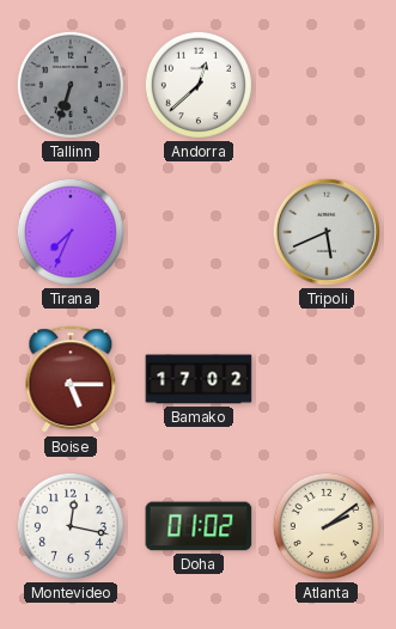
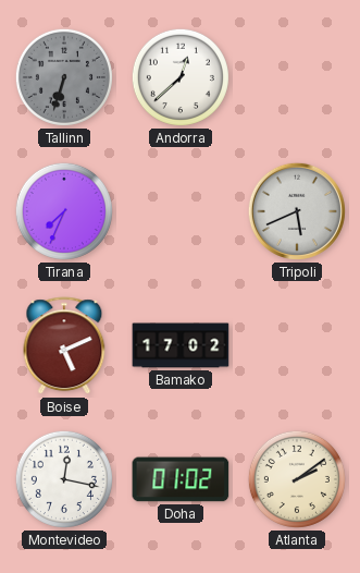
Boise: 5:15 -> 5:11
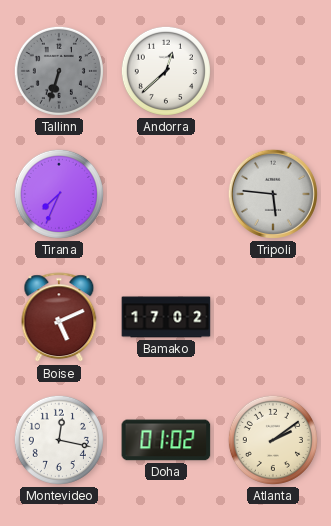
Tripoli: 5:41 -> 5:46
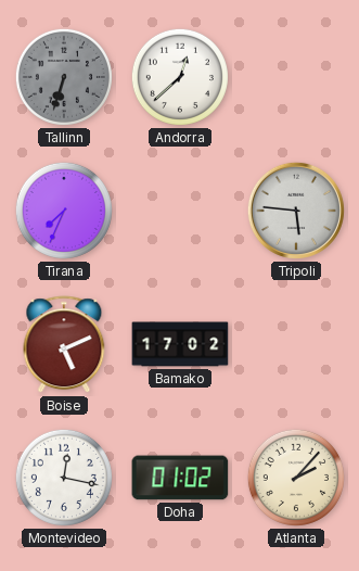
Atlanta: 2:09 -> 2:07
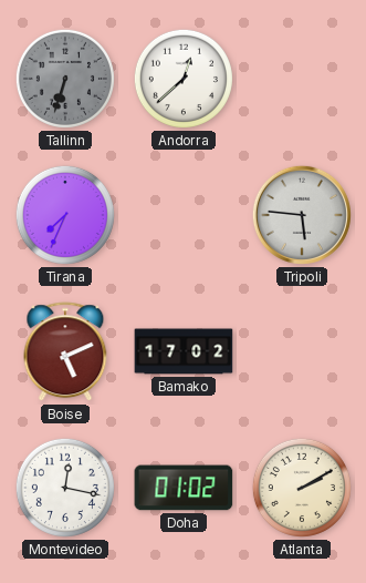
Atlanta: 2:07 -> 2:10
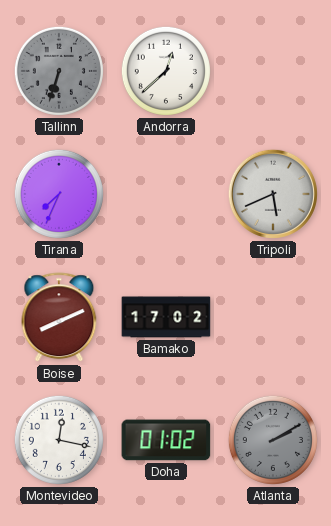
Tripoli: 5:46 -> 5:41
Boise: 5:11 -> 8:11
Atlanta dial: cream -> grey
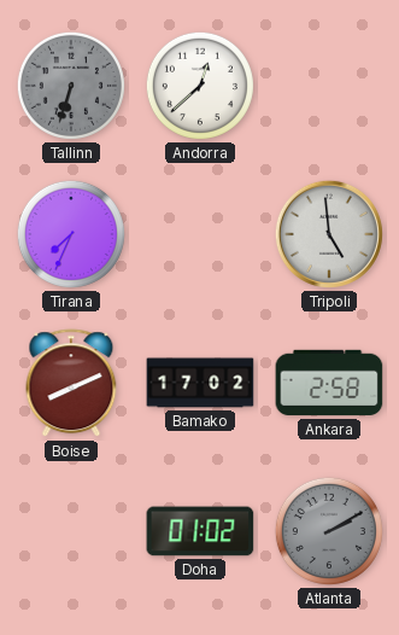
Tripoli: 5:41 -> 4:59
Ankara: none -> 2:58
Montevideo: 12:17 -> none
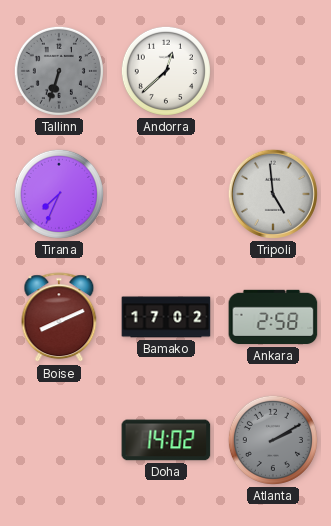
Doha: 01:02 -> 14:02
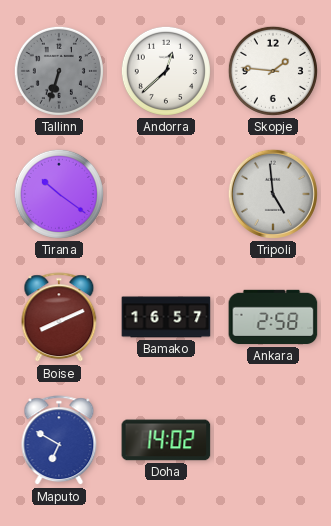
Skopje: none -> 1:46
Tirana: 7:34 -> 10:21
Bamako: 17:02 -> 16:57
Maputo: none -> 6:50
Atlanta: 2:10 -> none
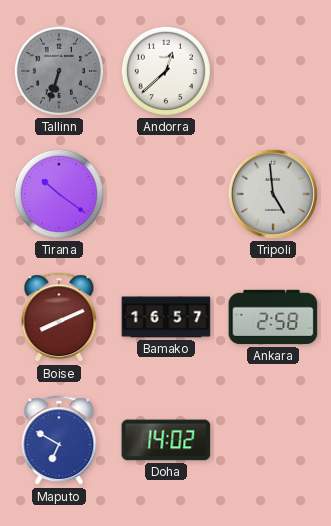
Skopje: 1:46 -> none
